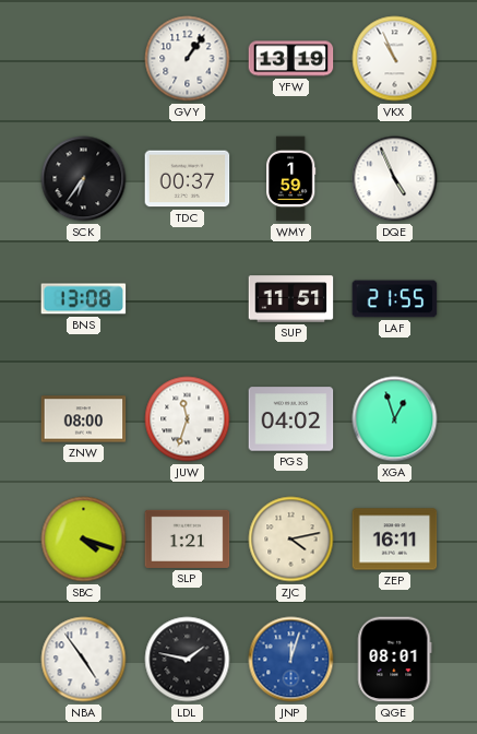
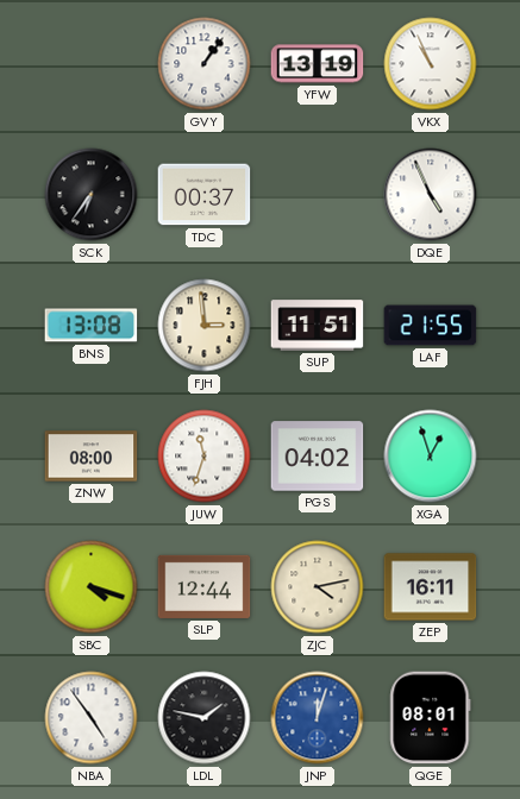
WMY: 1:59 -> none
FJH: none -> 2:59
SLP: 1:21 -> 12:44
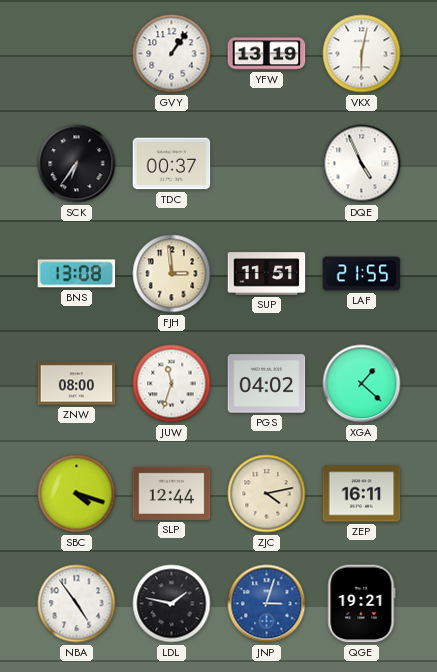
VKX: 10:56 -> 6:02
XGA: 12:57 -> 1:22
JNP: 12:03 -> 3:03
QGE: 08:01 -> 19:21
